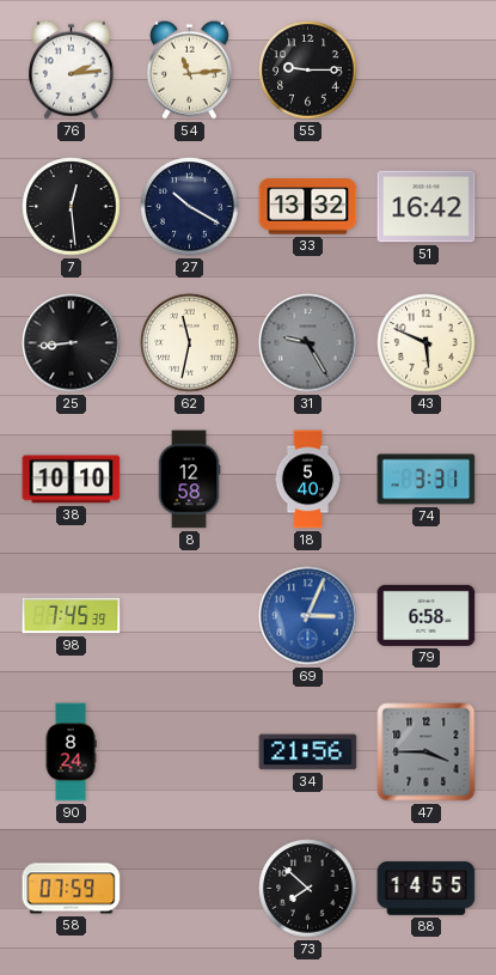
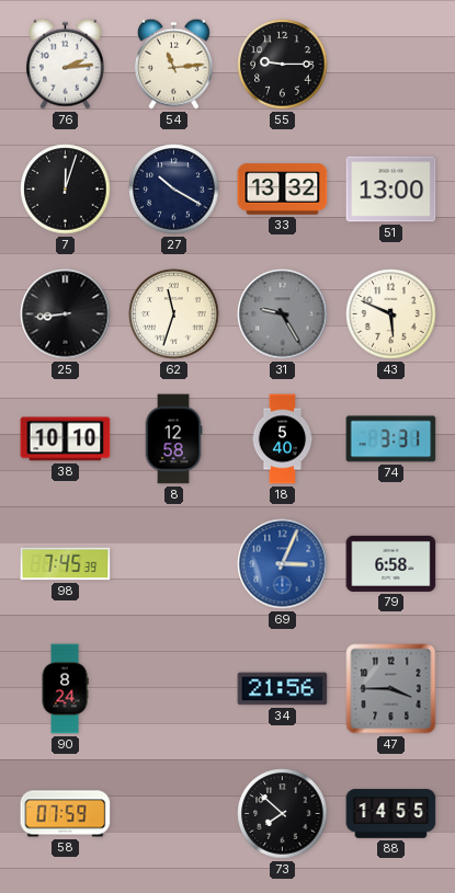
7: 12:29 -> 12:03
51: 16:42 -> 13:00
62: 11:32 -> 11:33
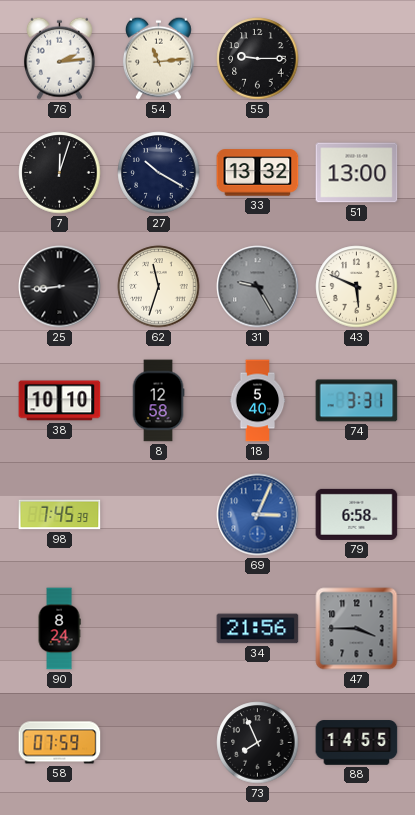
73: 7:52 -> 7:56
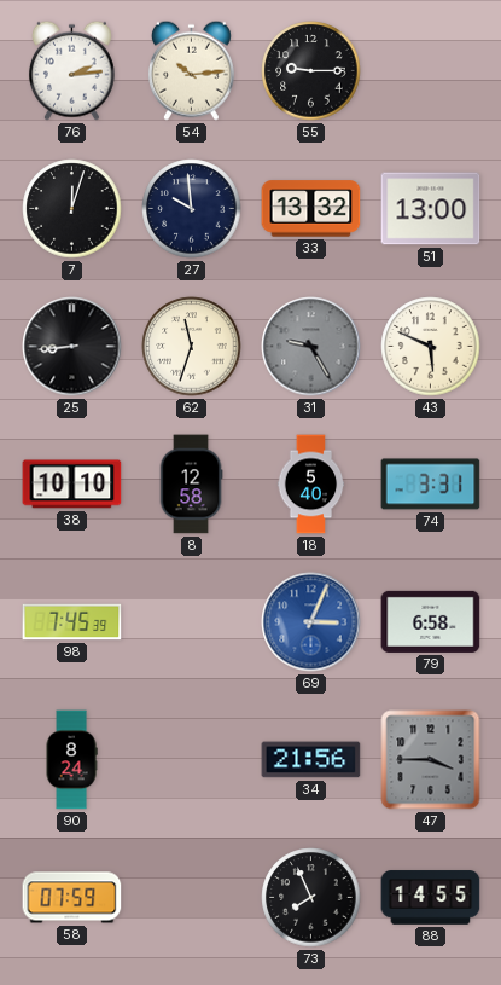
54: 11:14 -> 10:14
27: 10:20 -> 9:59
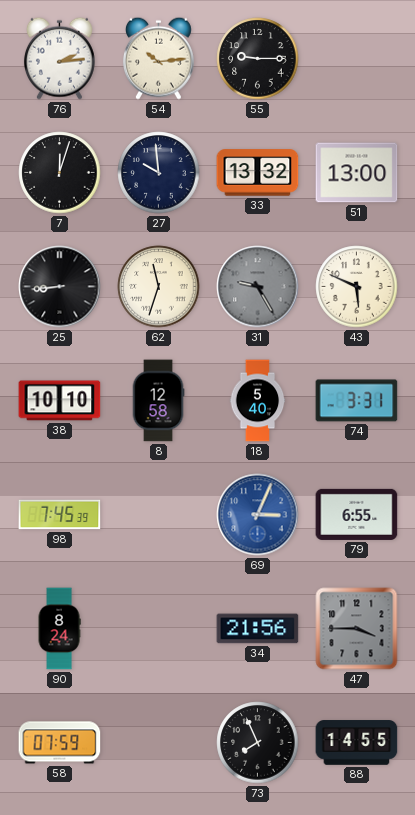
79: 6:58 -> 6:55
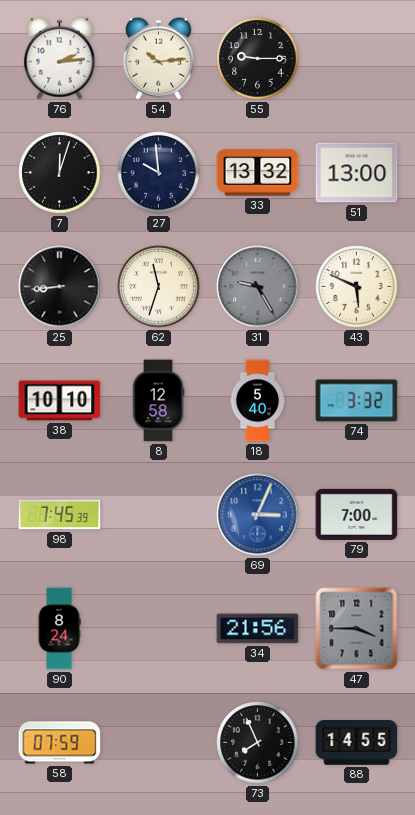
74: 3:31 -> 3:32
79: 6:55 -> 7:00
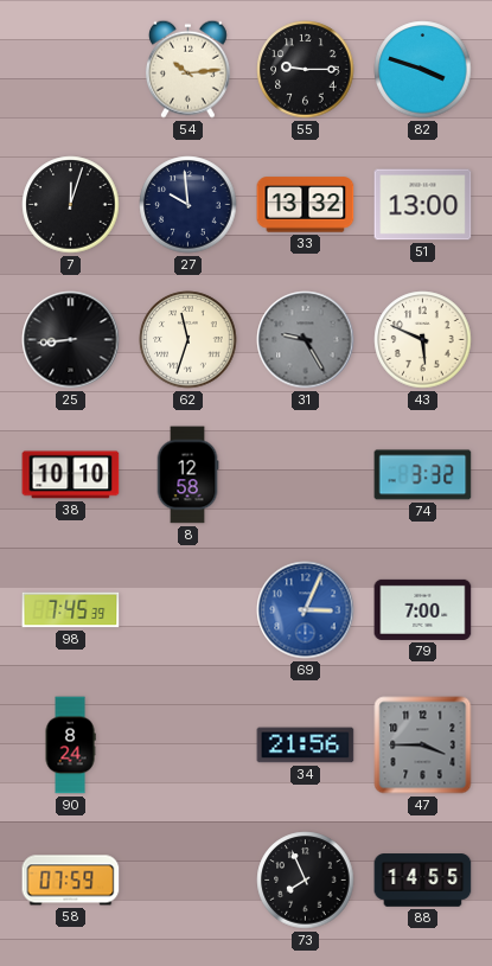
76: 2:14 -> none
82: none -> 3:48
18: 5:40 -> none
